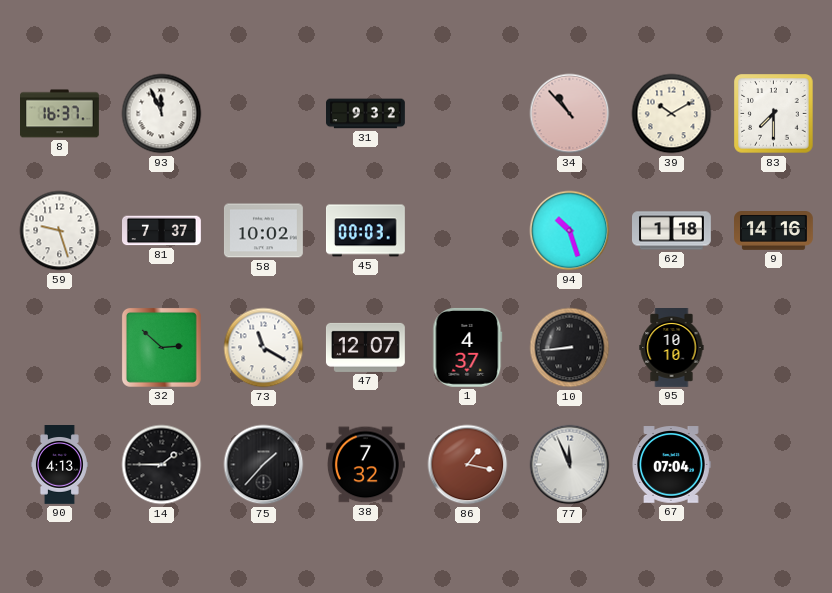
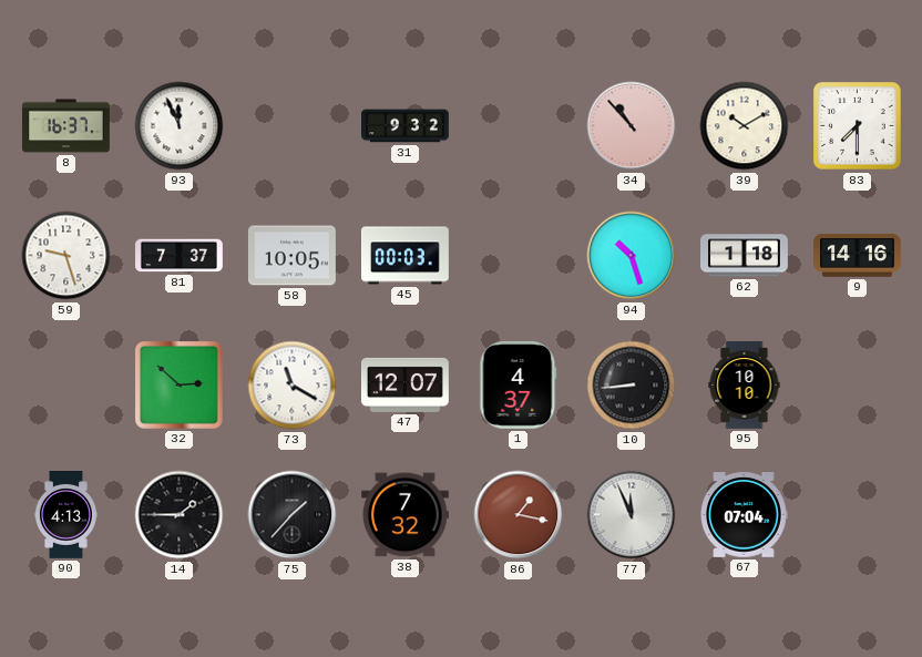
58: 10:02 -> 10:05
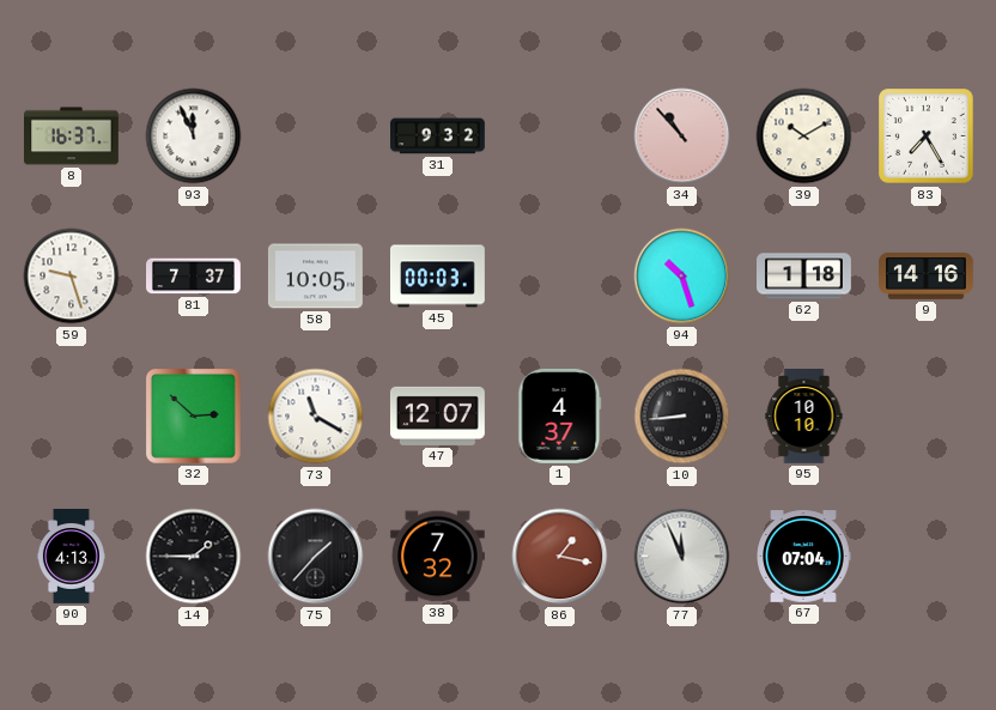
83: 7:30 -> 7:25
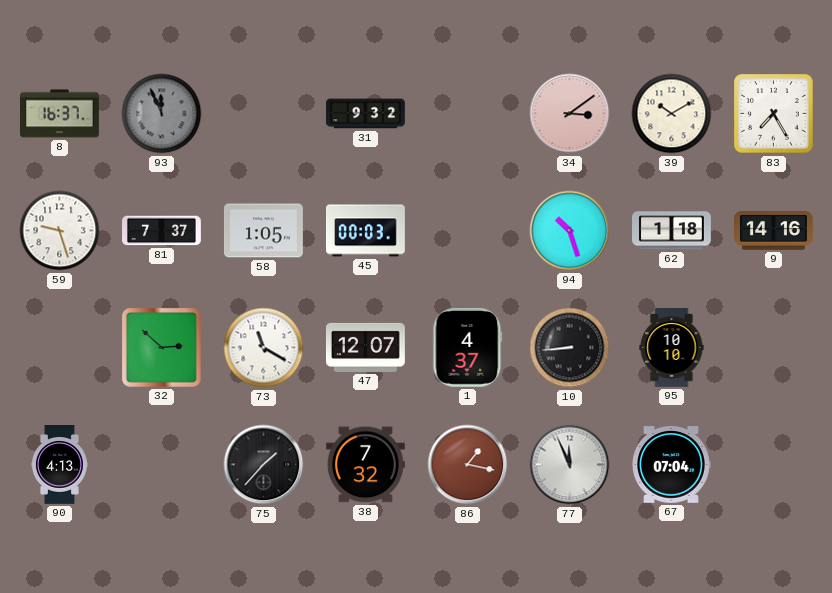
93 dial: white -> grey
34: 10:53 -> 3:09
58: 10:05 -> 1:05
14: 1:45 -> none
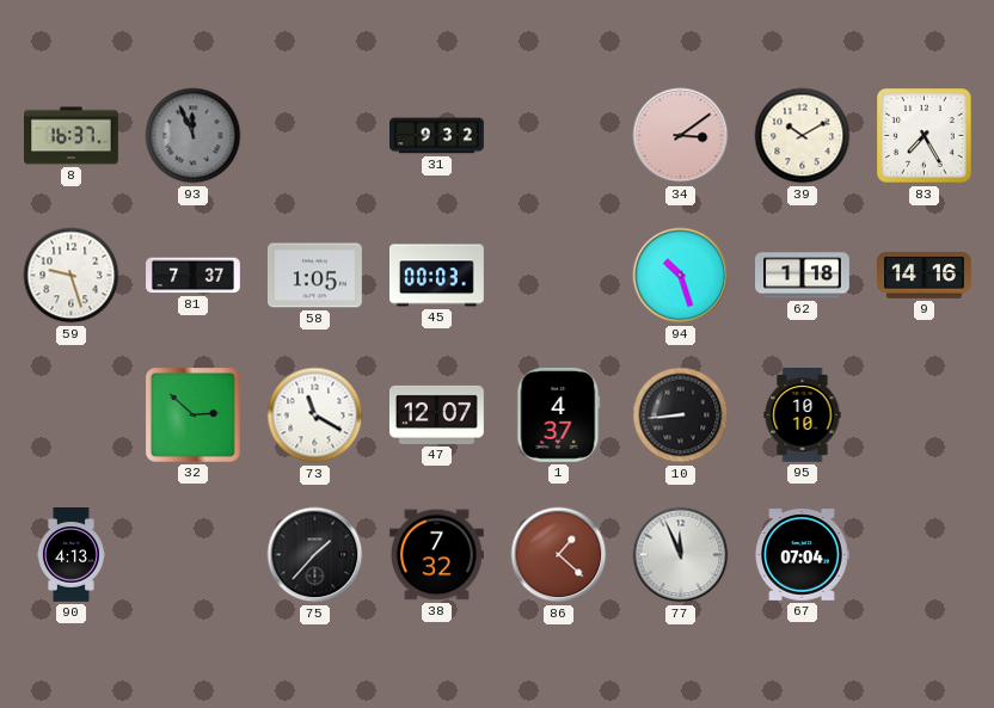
86: 1:17 -> 1:22
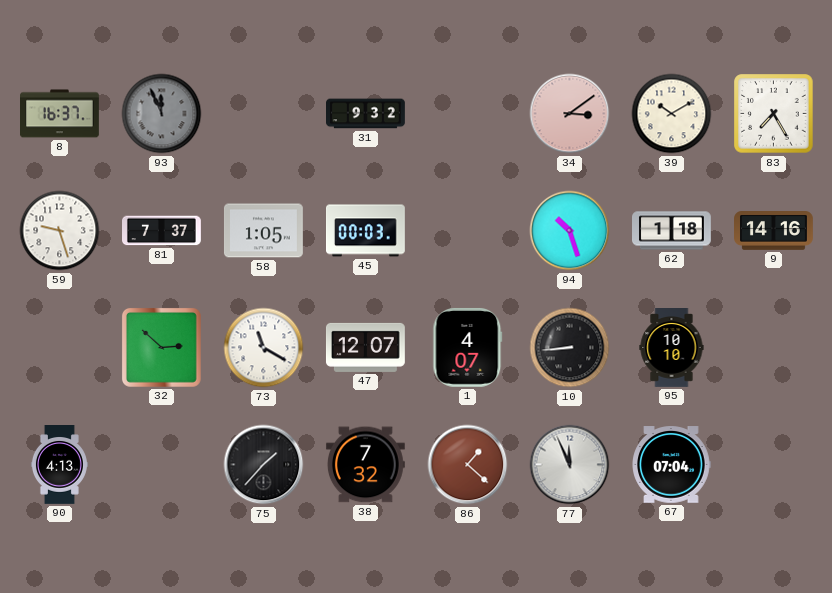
1: 4:37 -> 4:07
